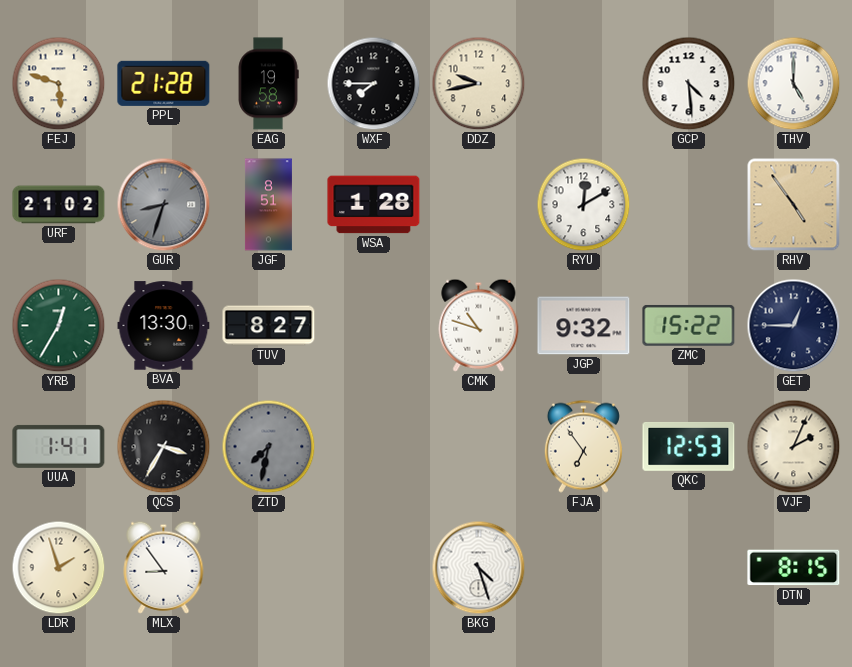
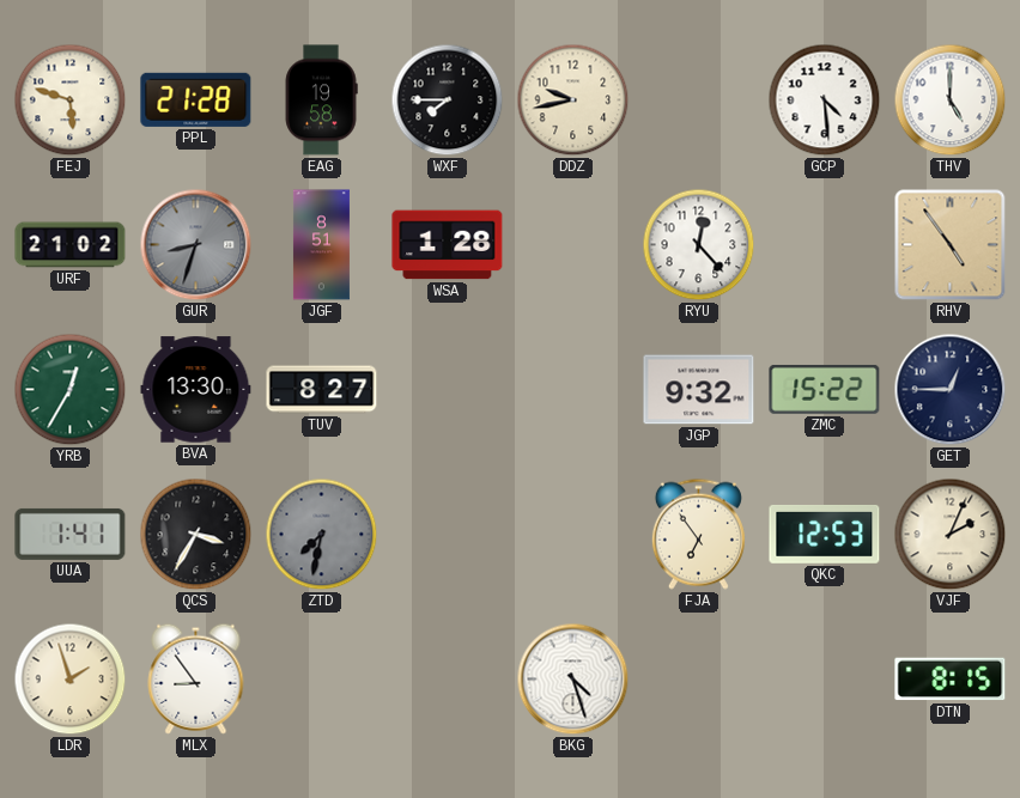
RYU: 12:10 -> 12:23
CMK: 10:48 -> none
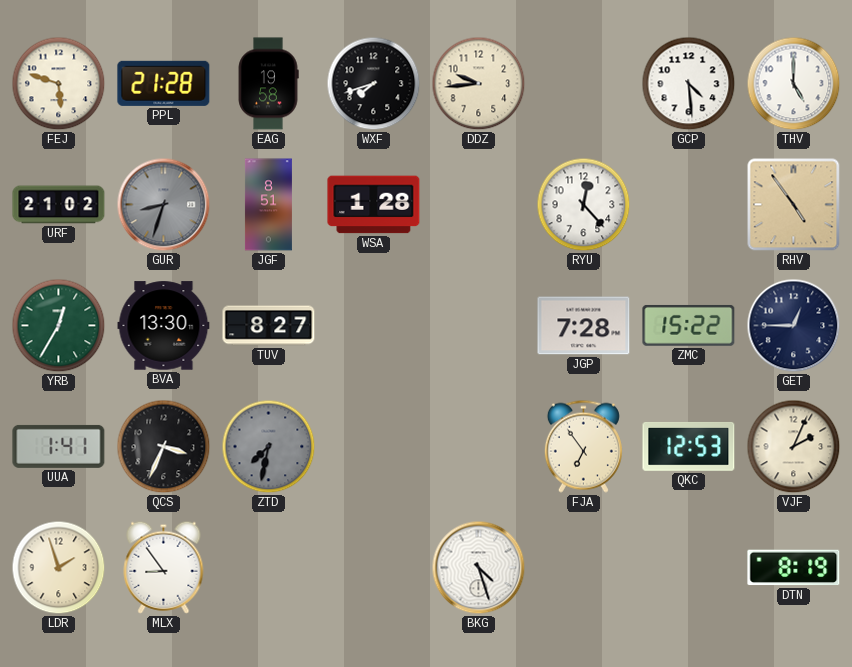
WXF: 7:45 -> 7:42
DDZ: 9:43 -> 9:44
JGP: 9:32 -> 7:28
QCS: 3:35 -> 3:34
DTN: 8:15 -> 8:19
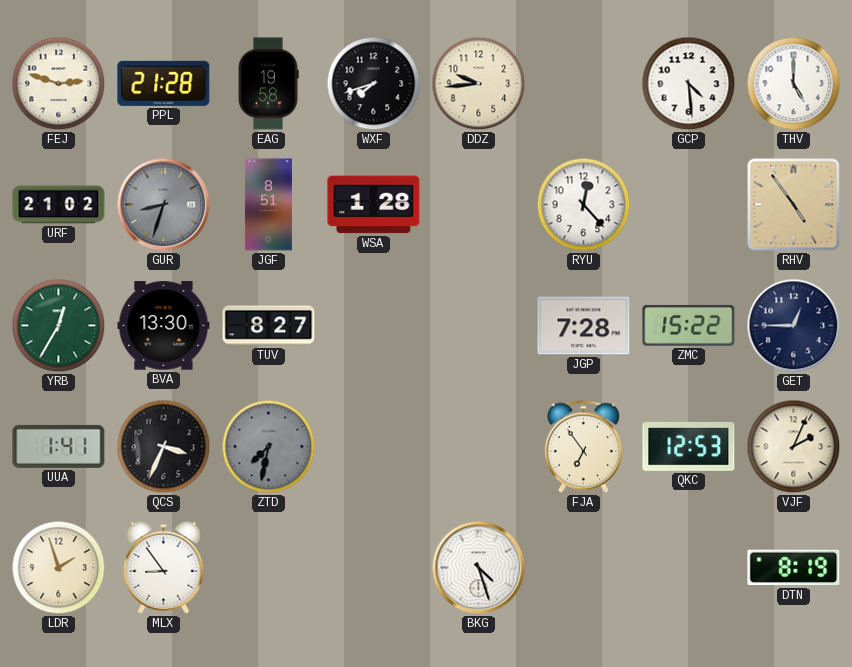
FEJ: 5:48 -> 2:48
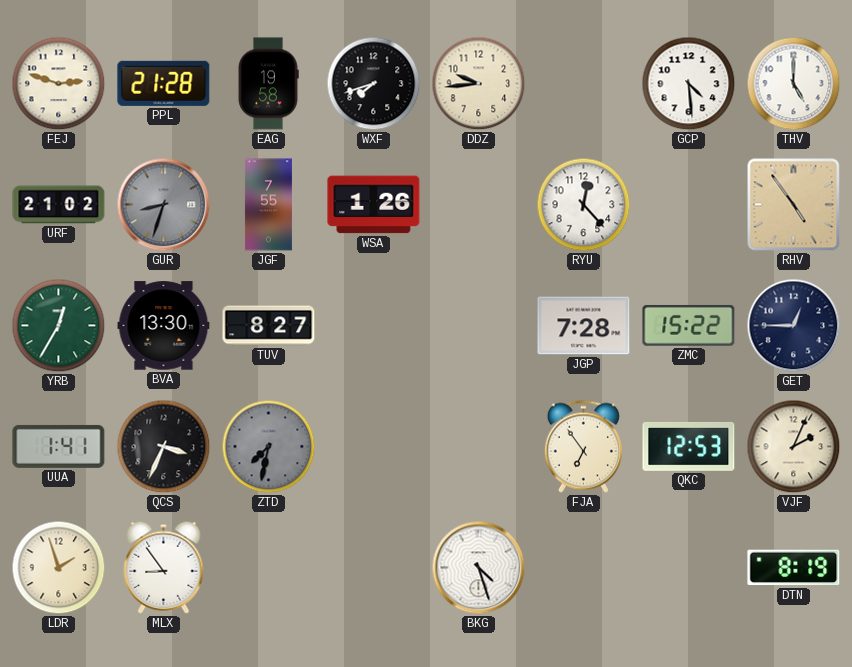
JGF: 8:51 -> 7:55
WSA: 1:28 -> 1:26
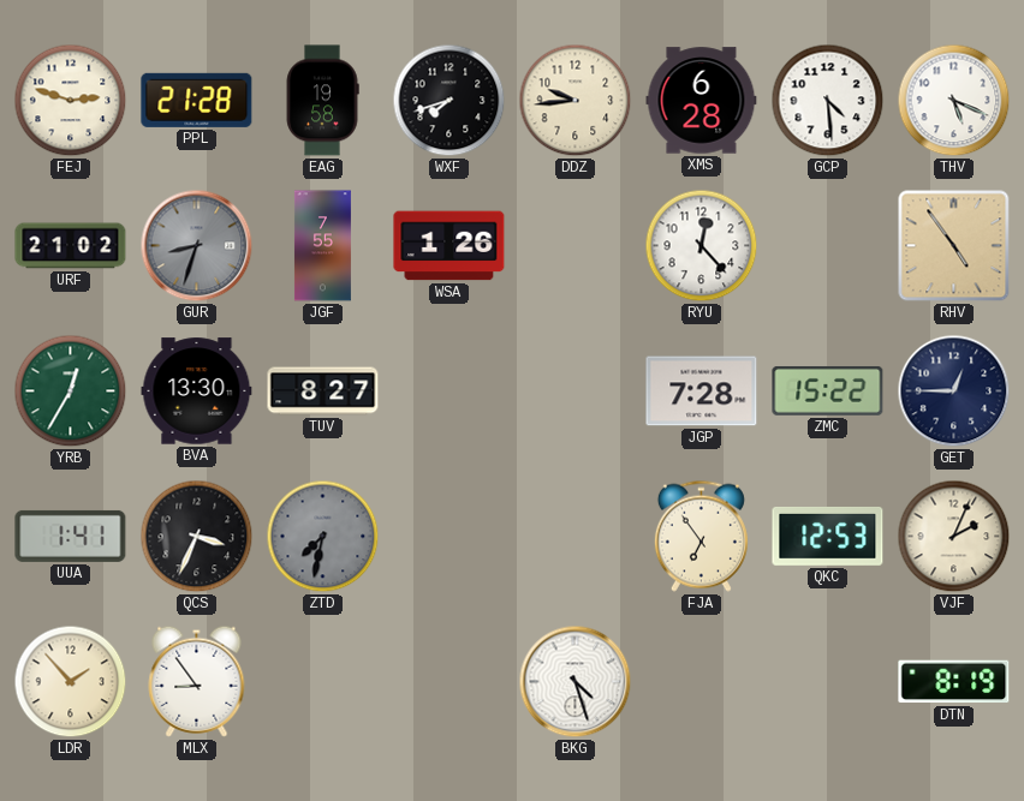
XMS: none -> 6:28
THV: 5:00 -> 5:19
LDR: 1:57 -> 1:53
